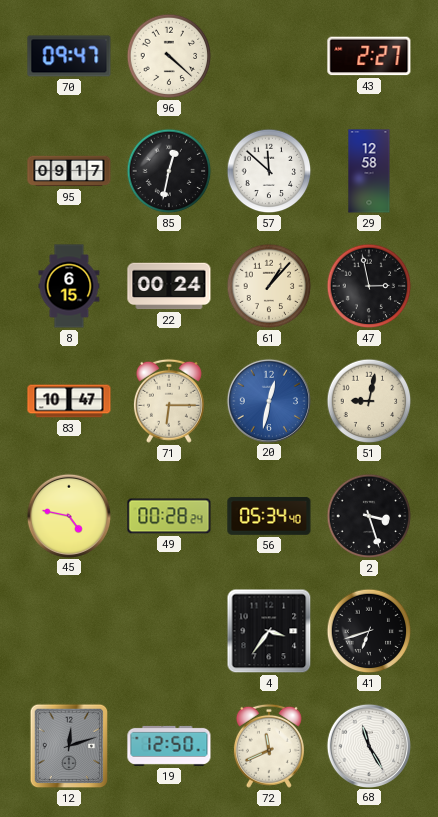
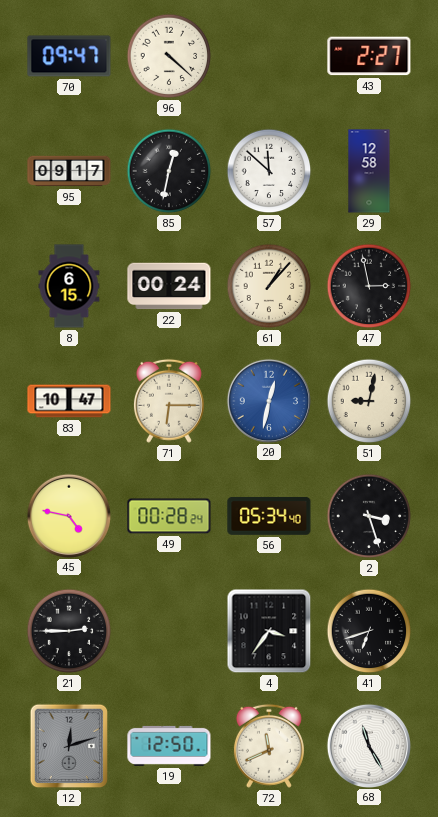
21: none -> 2:45
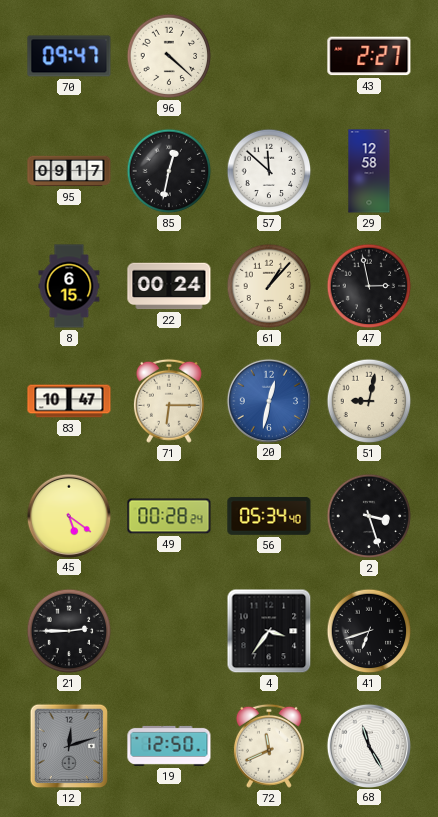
45: 4:47 -> 5:21
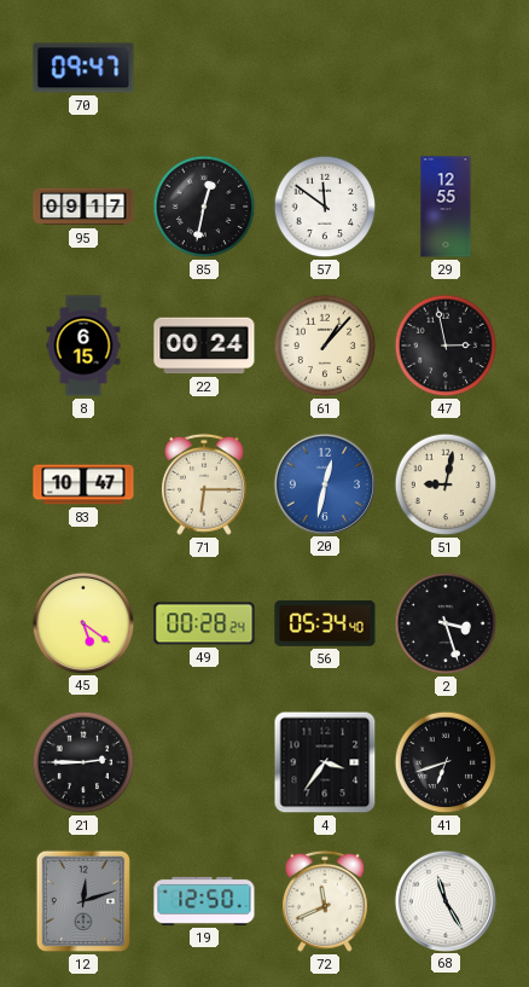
96: 4:22 -> none
43: 2:27 -> none
57: 11:52 -> 11:51
29: 12:58 -> 12:55
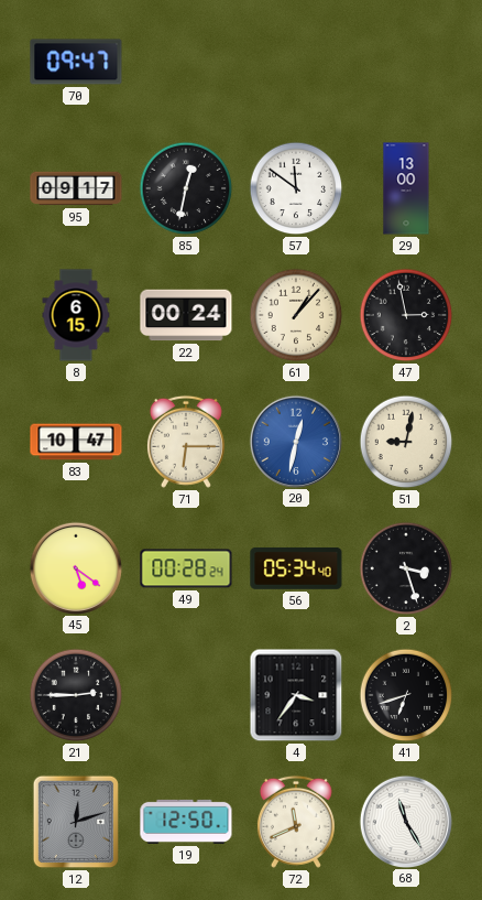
29: 12:55 -> 13:00
